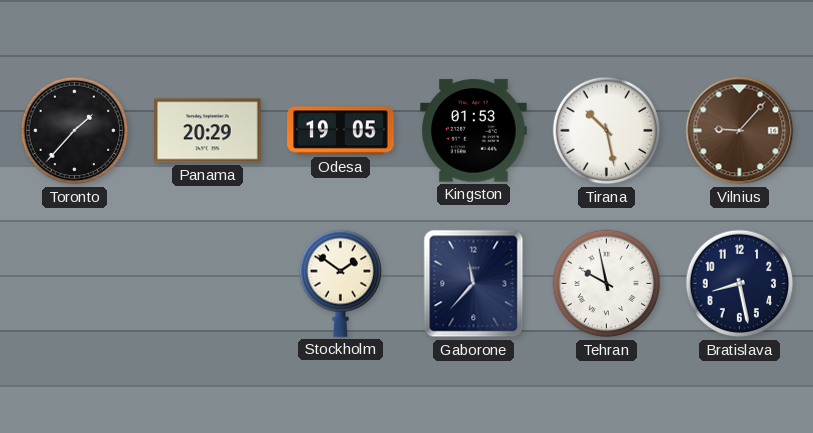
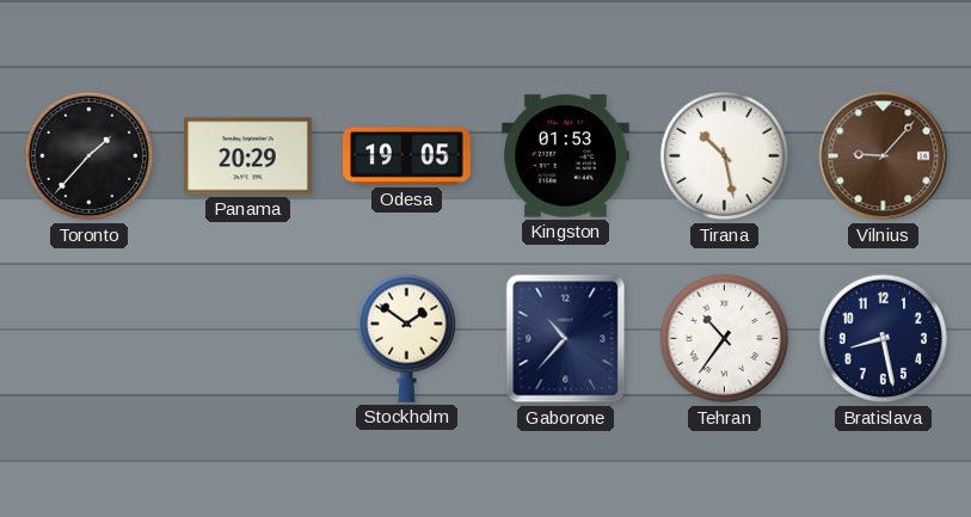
Gaborone: 11:37 -> 10:37
Tehran: 9:58 -> 10:36
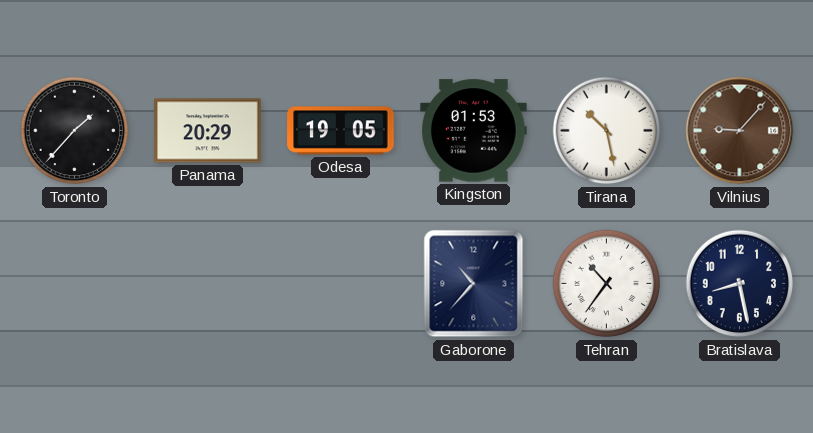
Stockholm: 1:51 -> none
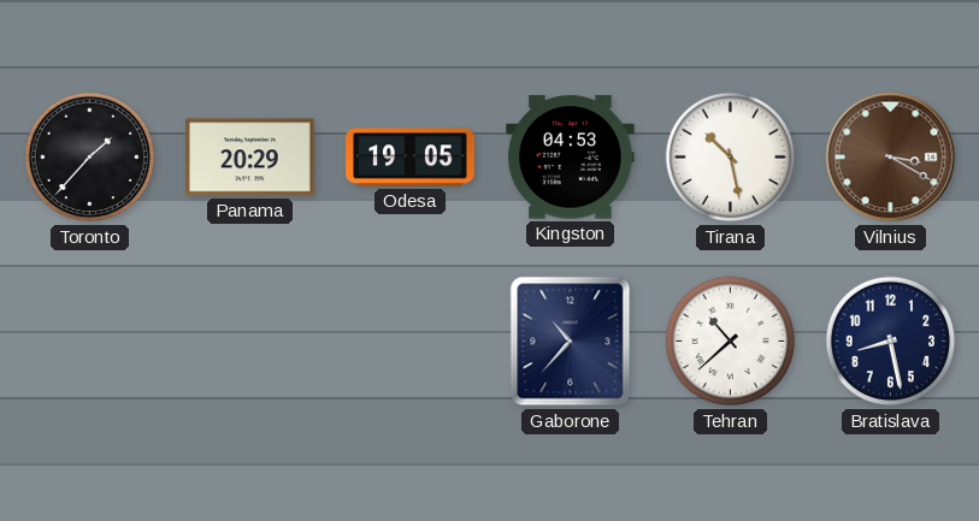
Kingston: 01:53 -> 04:53
Vilnius: 9:07 -> 3:20
Tehran: 10:36 -> 10:38
